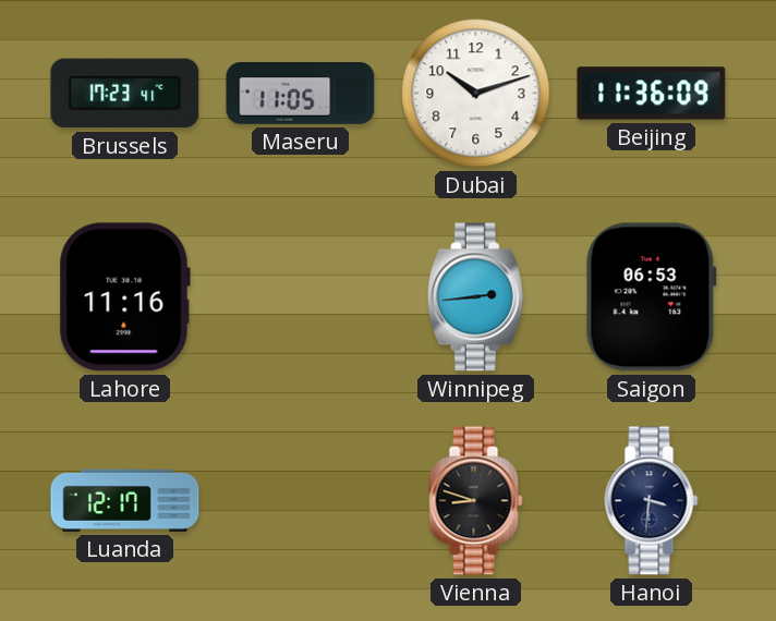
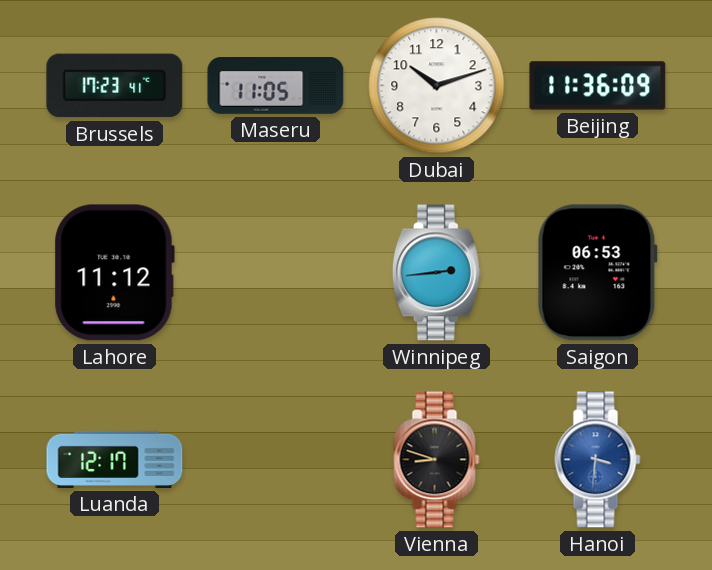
Lahore: 11:16 -> 11:12
Hanoi dial: navy -> blue
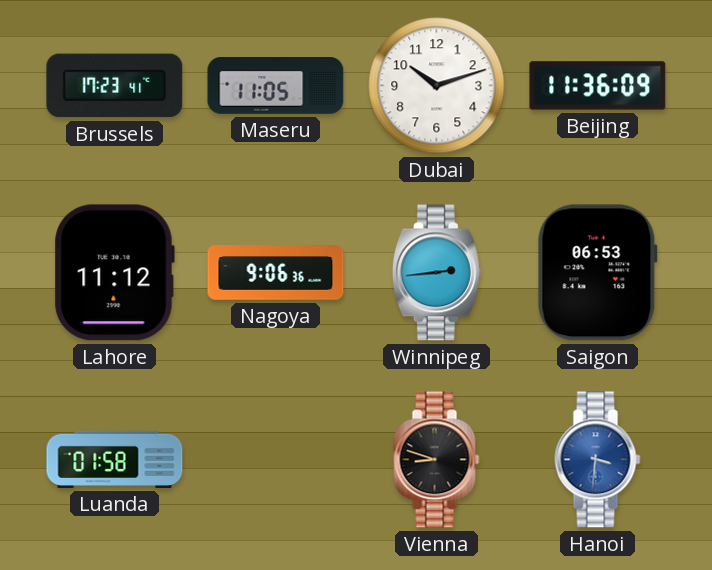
Nagoya: none -> 9:06
Luanda: 12:17 -> 01:58
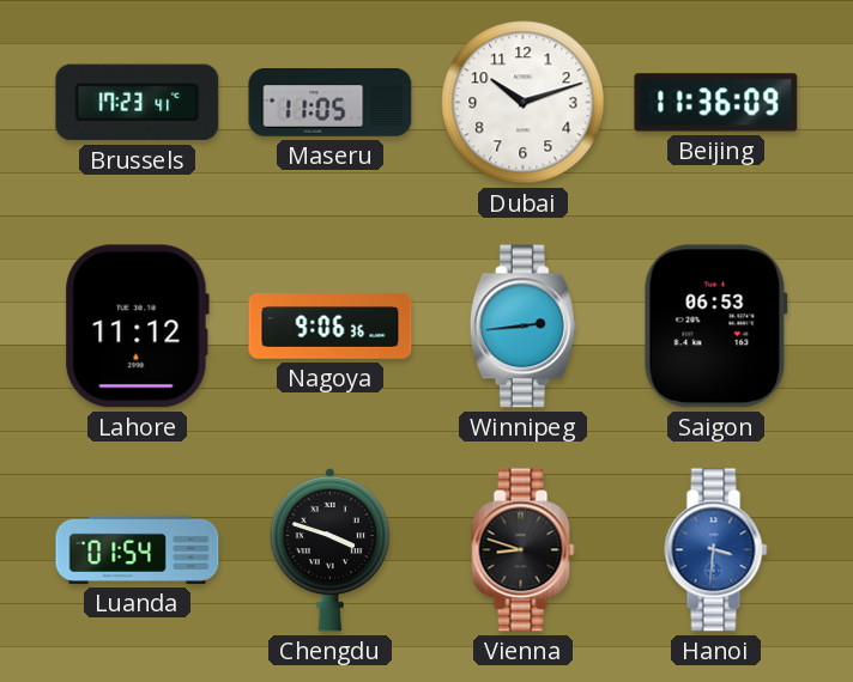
Luanda: 01:58 -> 01:54
Chengdu: none -> 3:48
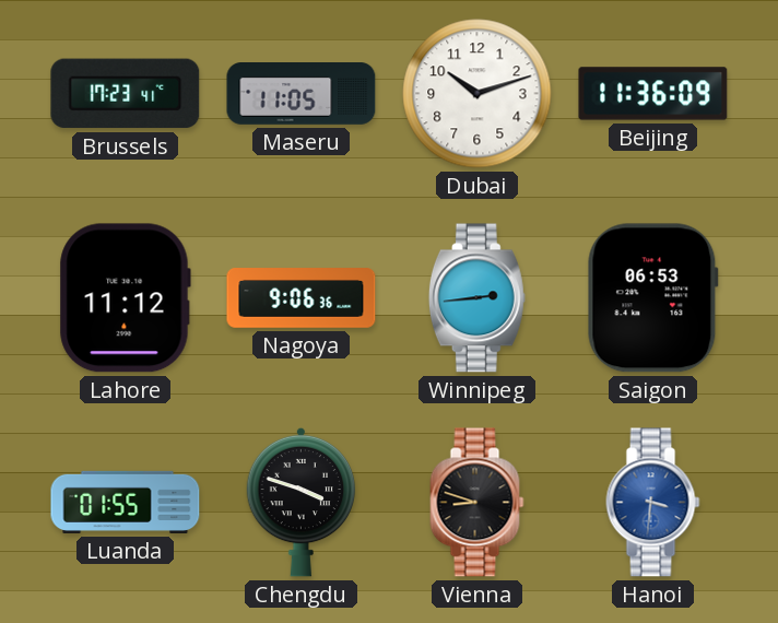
Luanda: 01:54 -> 01:55
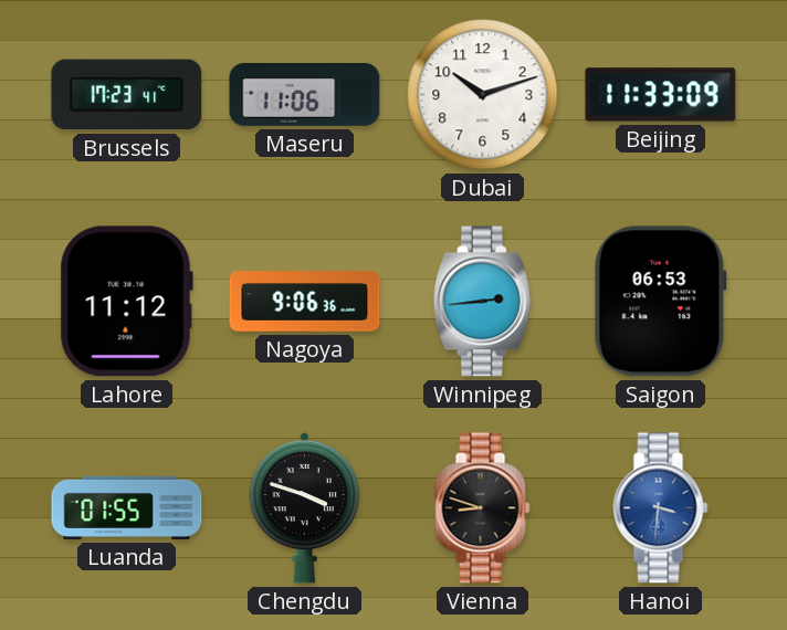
Maseru: 11:05 -> 11:06
Beijing: 11:36 -> 11:33
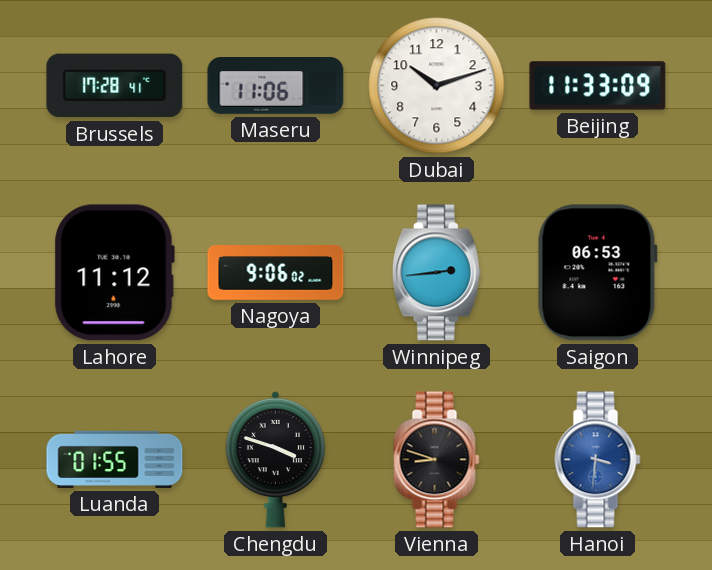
Brussels: 17:23 -> 17:28
Nagoya: 9:06:36 -> 9:06:02
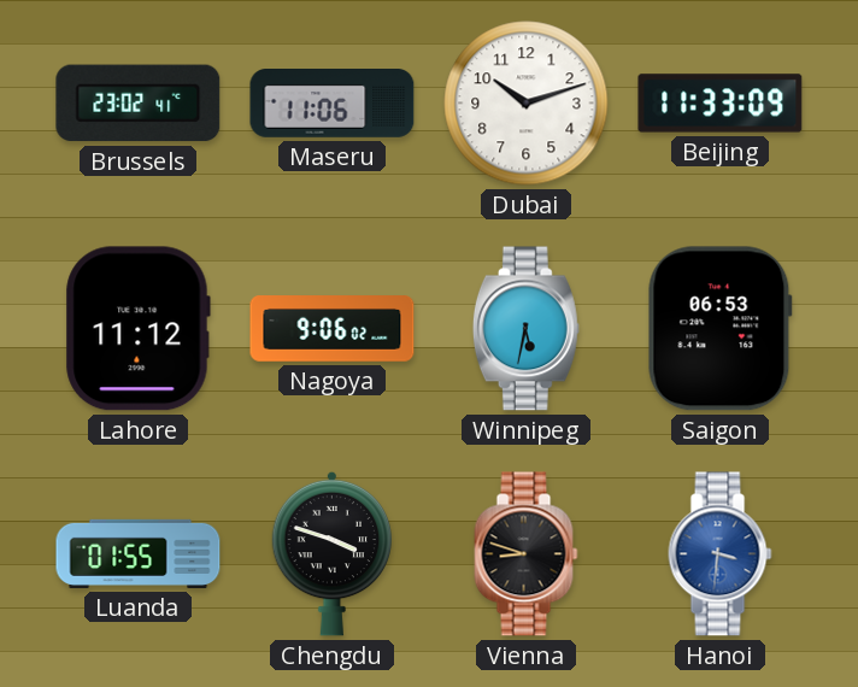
Brussels: 17:28 -> 23:02
Winnipeg: 2:44 -> 5:32
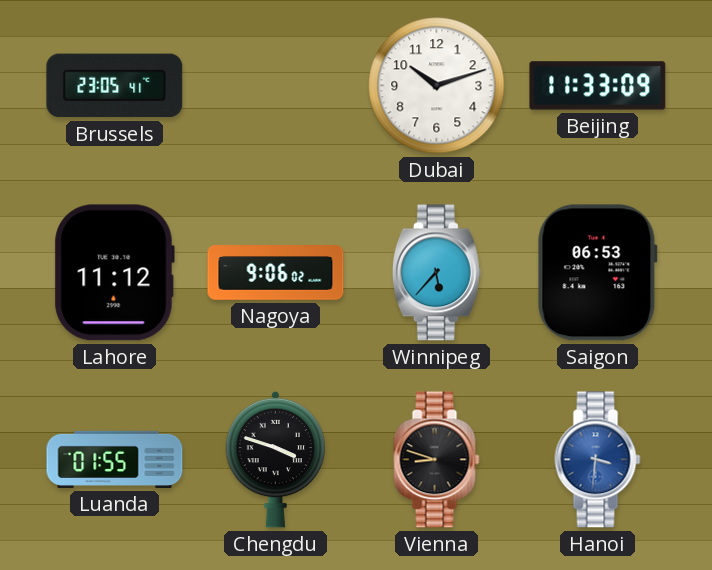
Brussels: 23:02 -> 23:05
Maseru: 11:06 -> none
Winnipeg: 5:32 -> 5:37
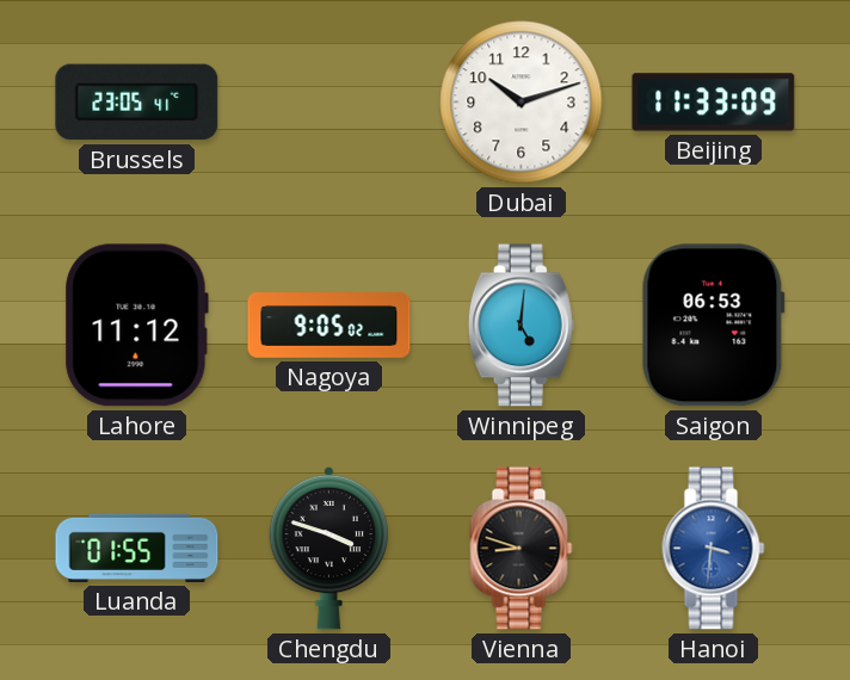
Nagoya: 9:06 -> 9:05
Winnipeg: 5:37 -> 5:01
